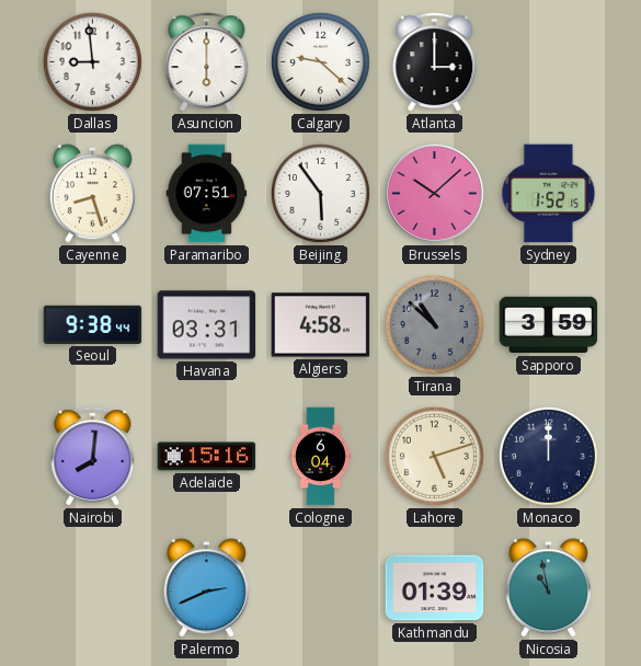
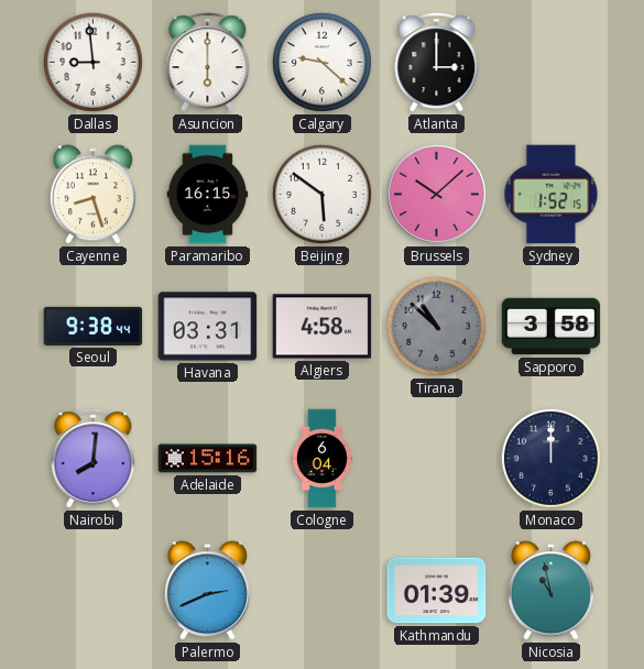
Paramaribo: 07:51 -> 16:15
Beijing: 5:54 -> 5:51
Sapporo: 3:59 -> 3:58
Lahore: 5:12 -> none
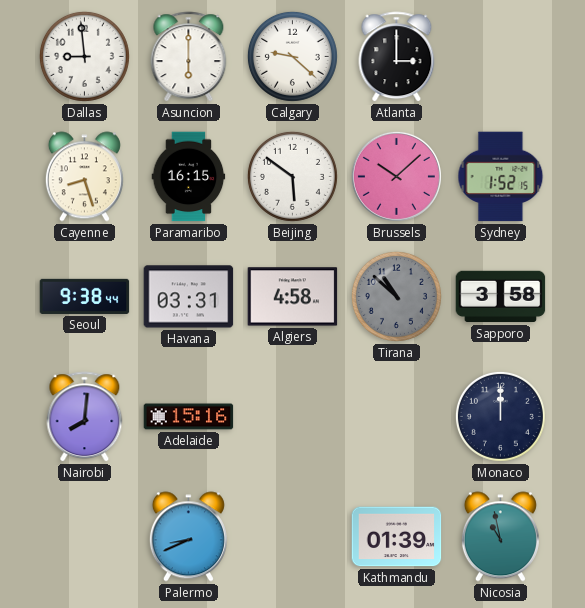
Cologne: 6:04 -> none
Palermo: 2:41 -> 8:41
